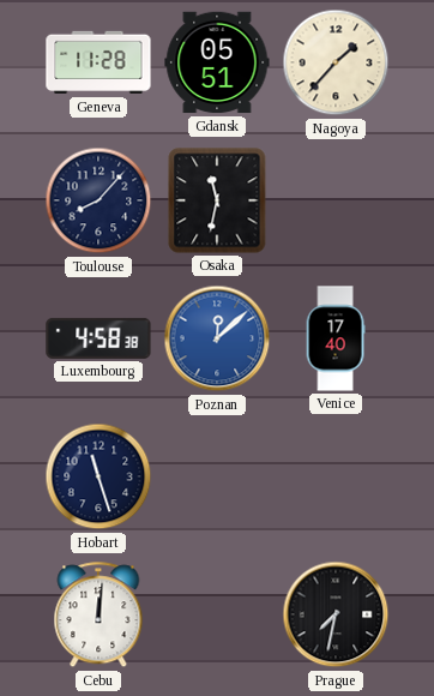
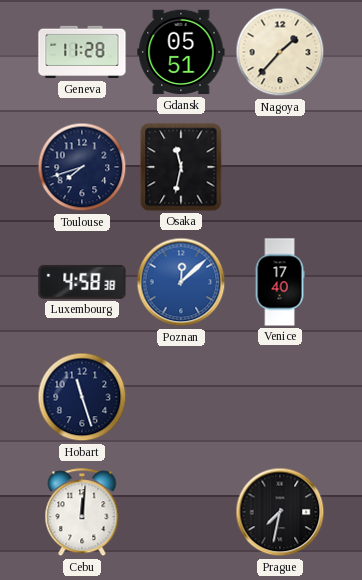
Toulouse: 8:07 -> 7:42
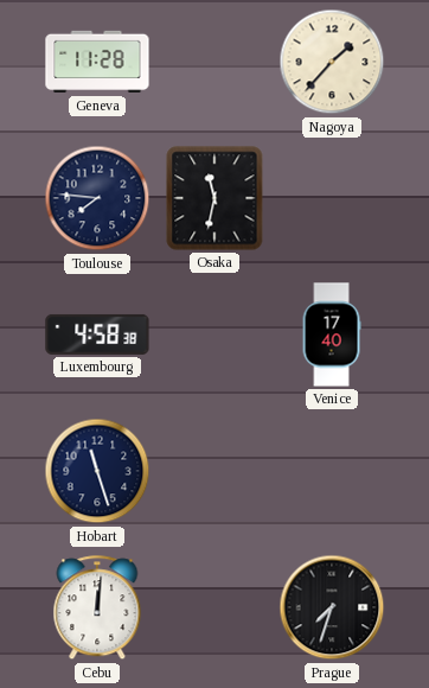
Gdansk: 05:51 -> none
Toulouse: 7:42 -> 7:46
Poznan: 12:08 -> none
Prague: 7:32 -> 7:33
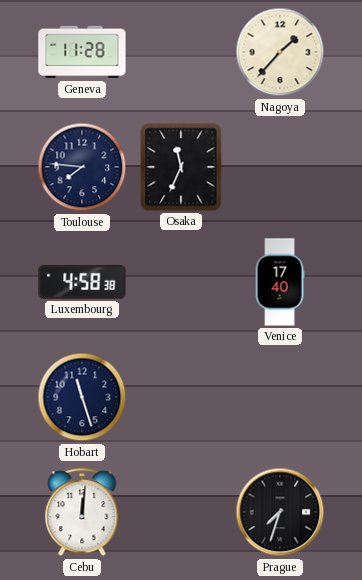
Osaka: 11:32 -> 11:34
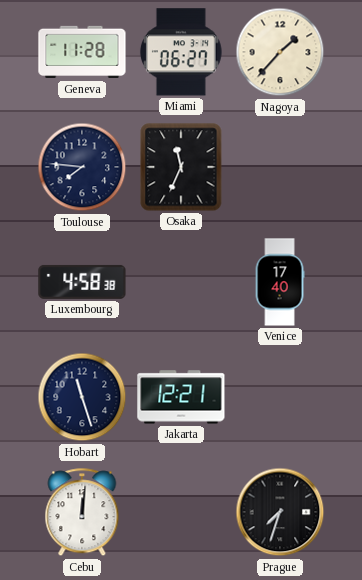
Miami: none -> 06:27
Jakarta: none -> 12:21
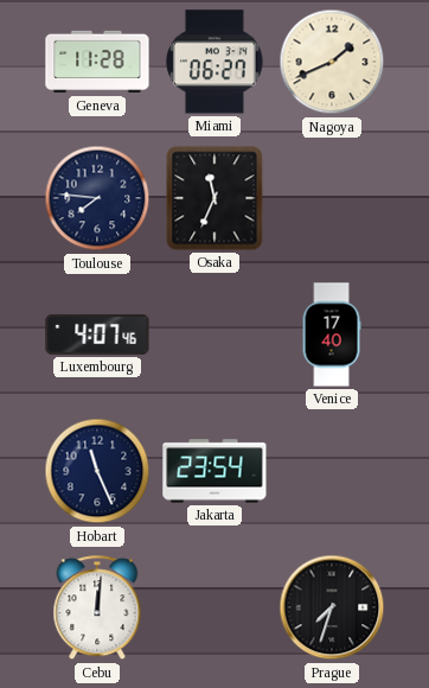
Nagoya: 1:37 -> 1:41
Luxembourg: 4:58 -> 4:07
Hobart: 11:27 -> 11:26
Jakarta: 12:21 -> 23:54
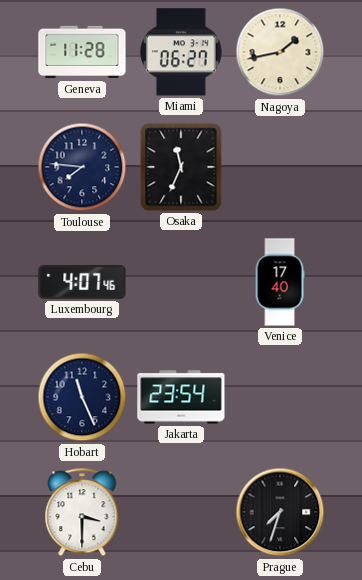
Nagoya: 1:41 -> 1:43
Cebu: 12:01 -> 3:30
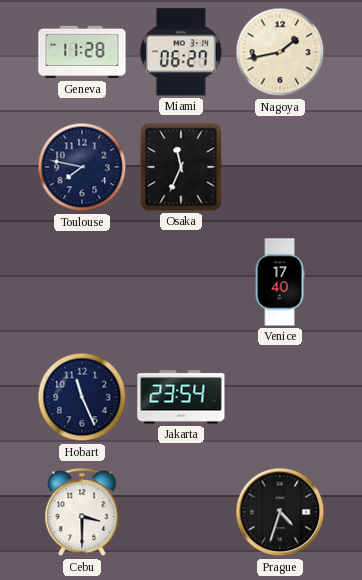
Toulouse: 7:46 -> 7:47
Luxembourg: 4:07 -> none
Prague: 7:33 -> 4:33
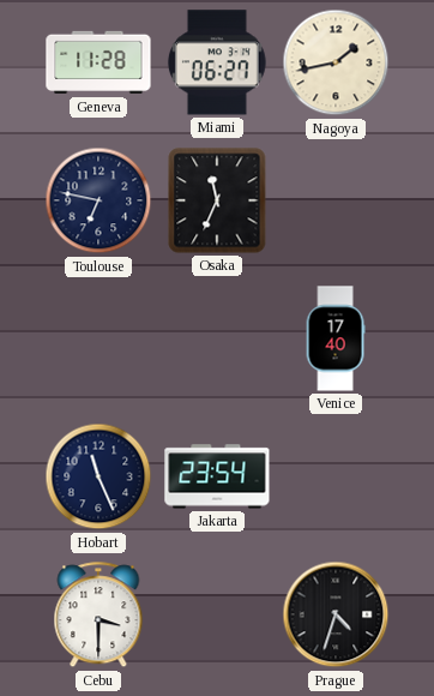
Toulouse: 7:47 -> 6:47
